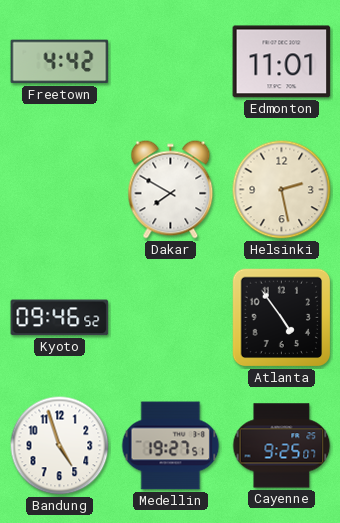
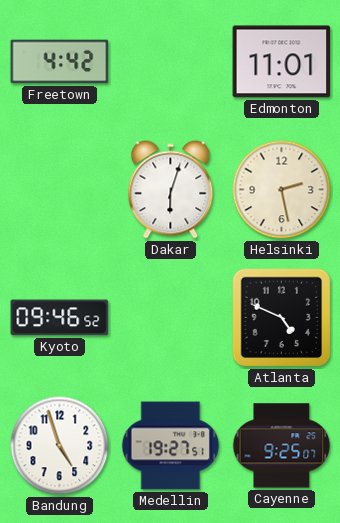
Dakar: 7:50 -> 6:03
Atlanta: 4:54 -> 4:49
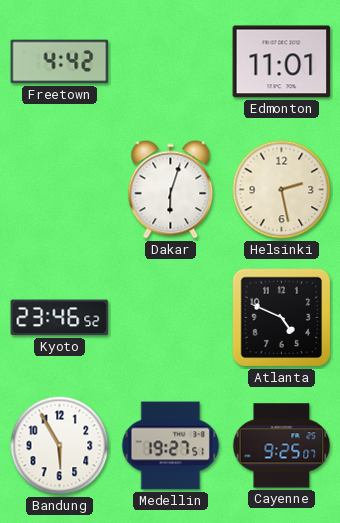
Kyoto: 09:46 -> 23:46
Bandung: 4:57 -> 5:55
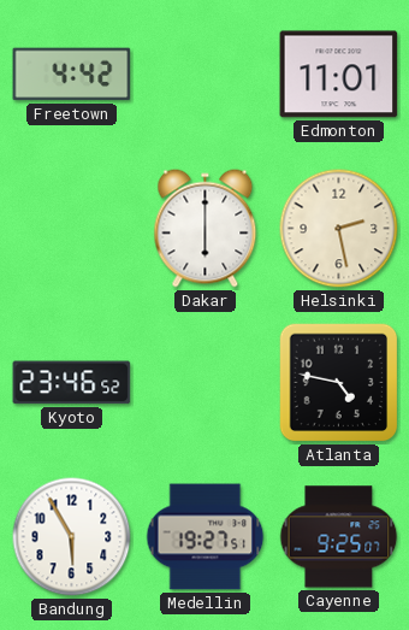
Dakar: 6:03 -> 6:00
Atlanta: 4:49 -> 4:47
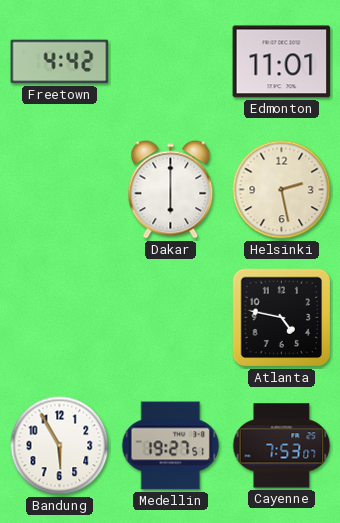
Kyoto: 23:46 -> none
Cayenne: 9:25 -> 7:53
